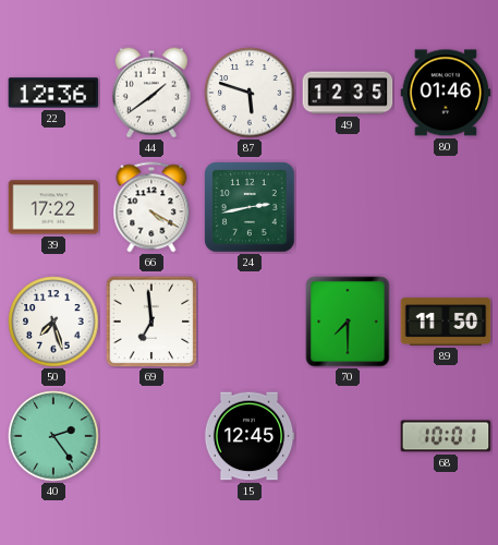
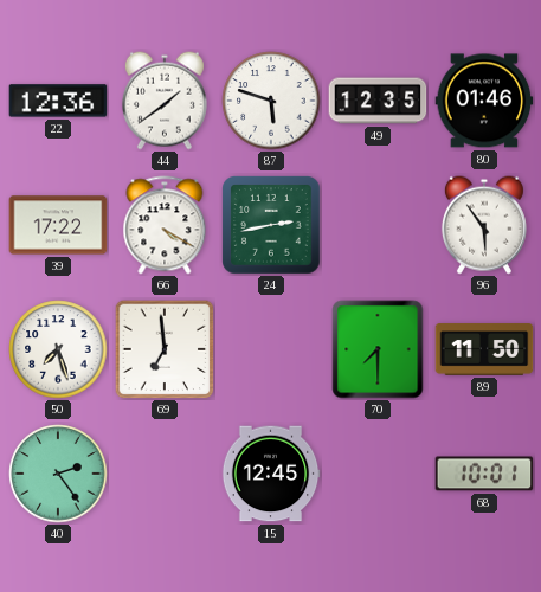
96: none -> 5:54
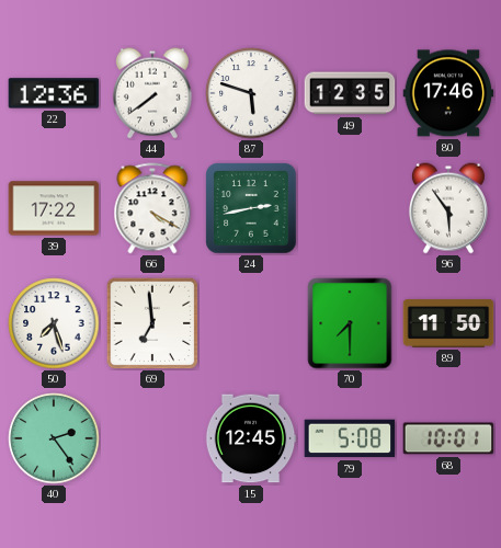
44: 1:39 -> 7:39
80: 01:46 -> 17:46
79: none -> 5:08
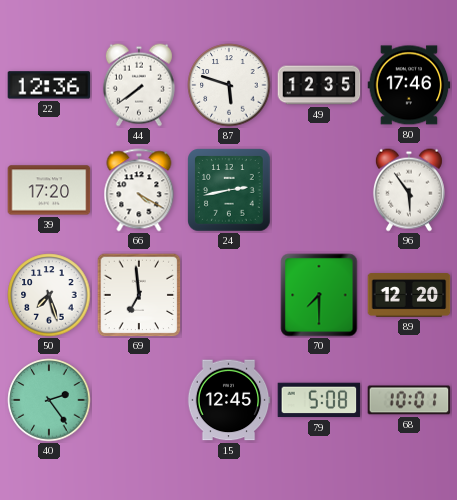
39: 17:22 -> 17:20
89: 11:50 -> 12:20
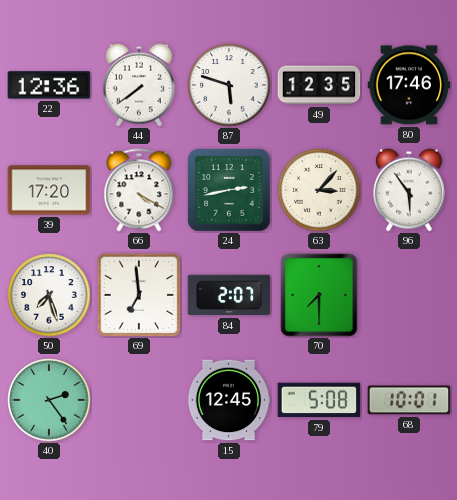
63: none -> 3:07
84: none -> 2:07
89: 12:20 -> none
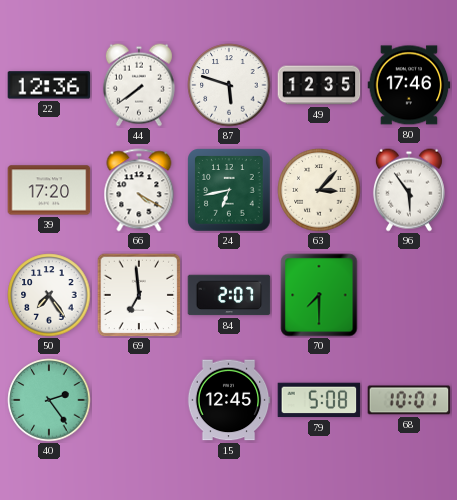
24: 2:43 -> 6:43
50: 7:27 -> 7:24
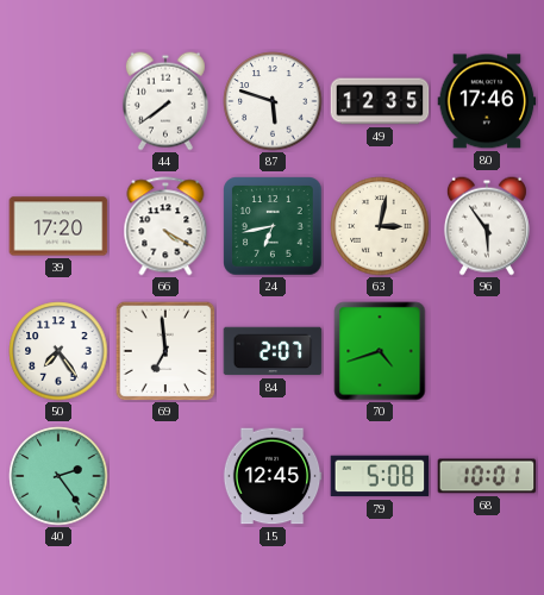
22: 12:36 -> none
63: 3:07 -> 3:02
70: 7:30 -> 4:42
